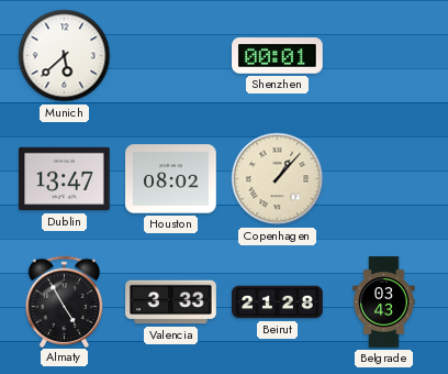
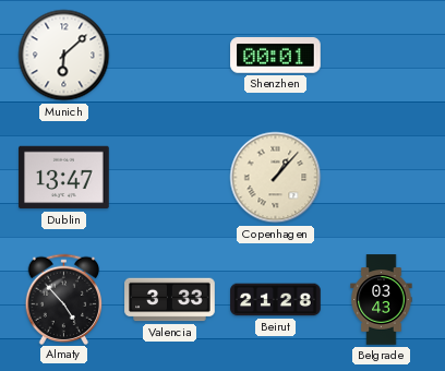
Munich: 5:38 -> 6:08
Houston: 08:02 -> none
Almaty: 4:55 -> 4:53
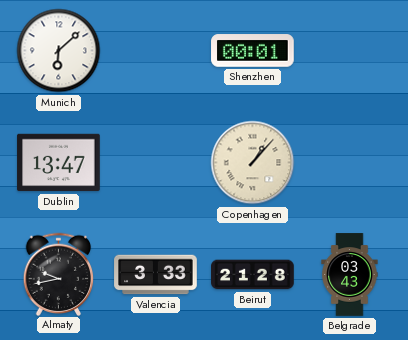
Almaty: 4:53 -> 9:43
